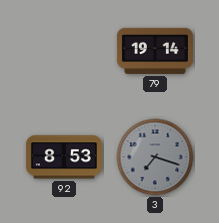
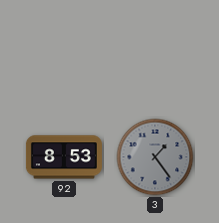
79: 19:14 -> none
3: 7:18 -> 1:24
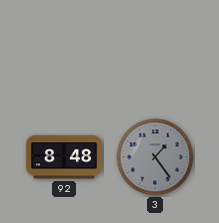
92: 8:53 -> 8:48
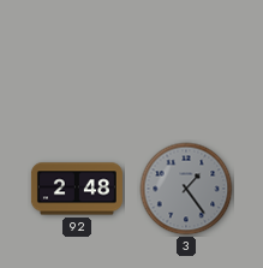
92: 8:48 -> 2:48
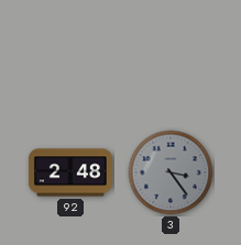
3: 1:24 -> 3:24
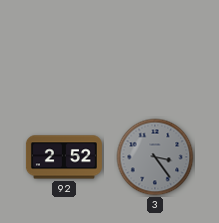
92: 2:48 -> 2:52
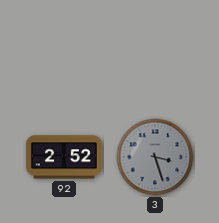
3: 3:24 -> 3:27
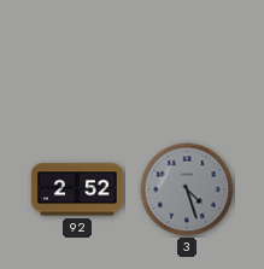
3: 3:27 -> 4:27
